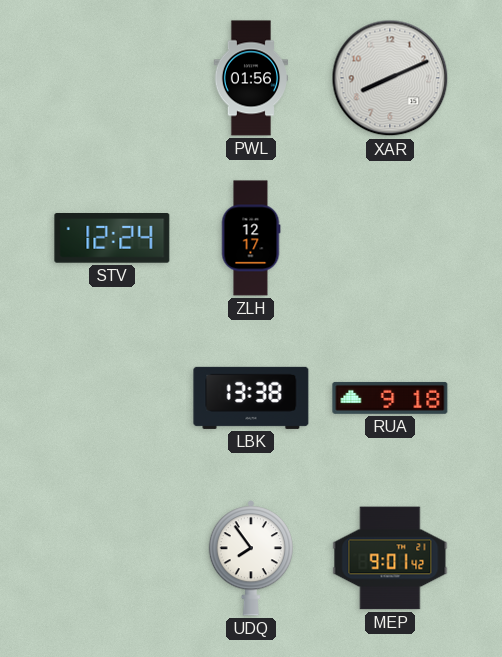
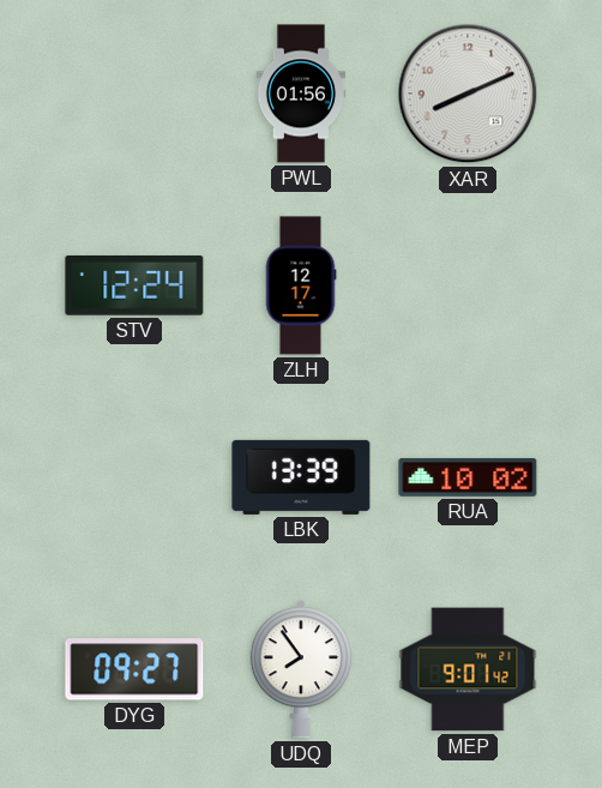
LBK: 13:38 -> 13:39
RUA: 9:18 -> 10:02
DYG: none -> 09:27
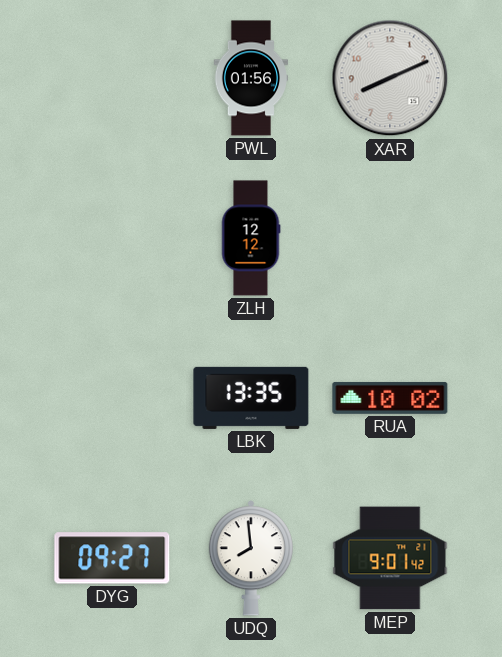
STV: 12:24 -> none
ZLH: 12:17 -> 12:12
LBK: 13:39 -> 13:35
UDQ: 7:54 -> 7:59
